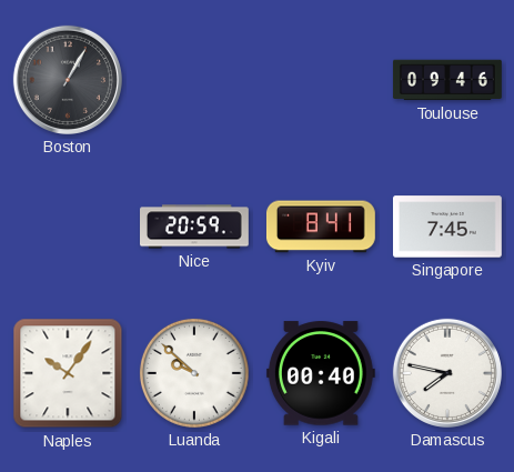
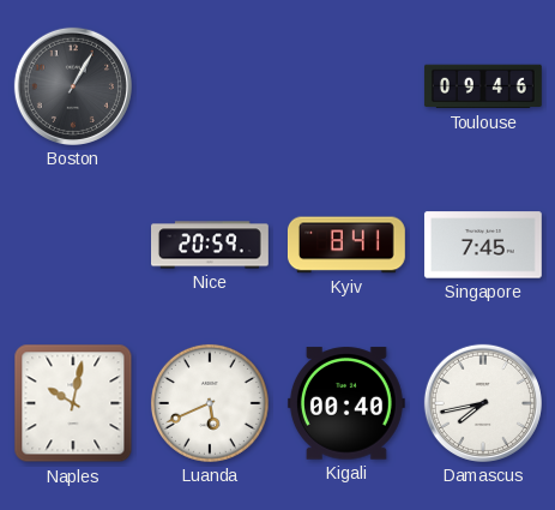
Naples: 10:06 -> 10:02
Luanda: 9:52 -> 5:41
Damascus: 7:47 -> 7:43
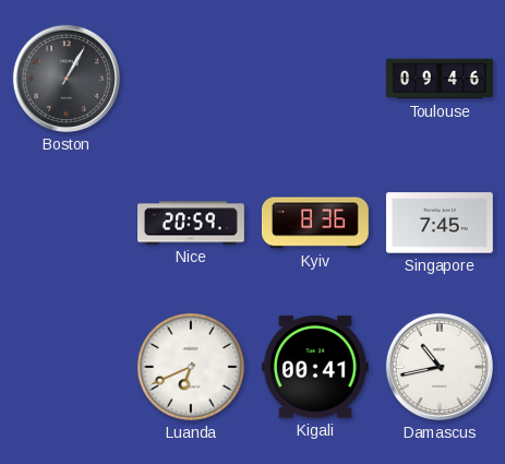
Kyiv: 8:41 -> 8:36
Naples: 10:02 -> none
Luanda: 5:41 -> 6:41
Kigali: 00:40 -> 00:41
Damascus: 7:43 -> 10:43
